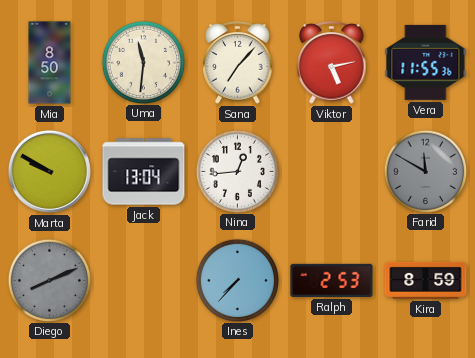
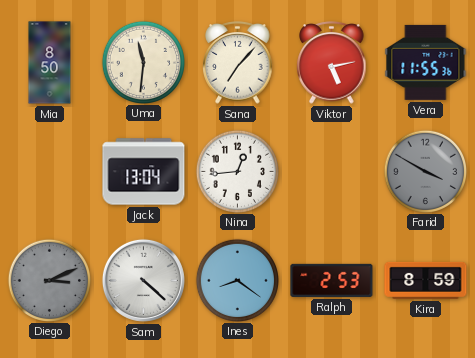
Marta: 9:50 -> none
Farid: 11:50 -> 3:50
Diego: 8:11 -> 3:11
Sam: none -> 4:22
Ines: 7:37 -> 8:21
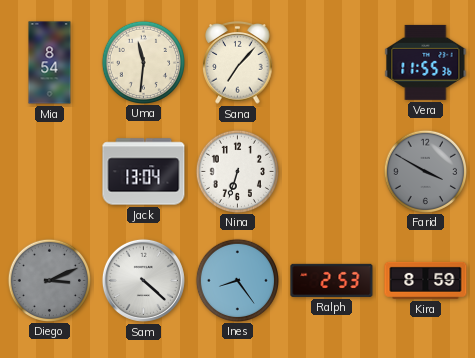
Mia: 8:50 -> 8:54
Viktor: 5:13 -> none
Nina: 12:44 -> 6:33
Ines: 8:21 -> 8:24
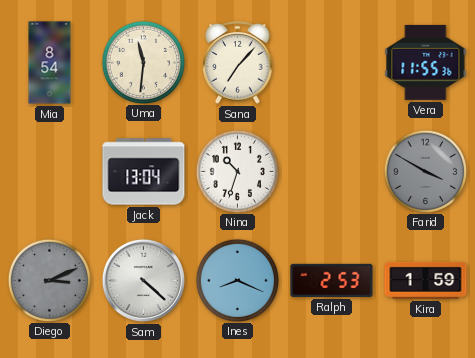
Nina: 6:33 -> 10:33
Ines: 8:24 -> 8:19
Kira: 8:59 -> 1:59
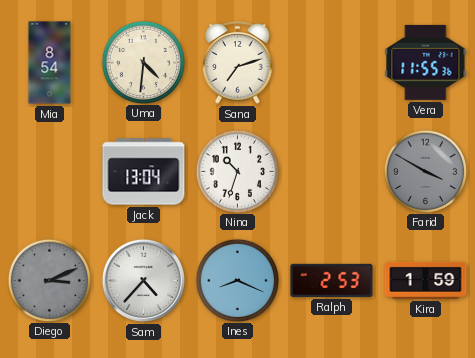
Uma: 11:31 -> 4:31
Sana: 7:07 -> 7:12
Sam: 4:22 -> 4:37
